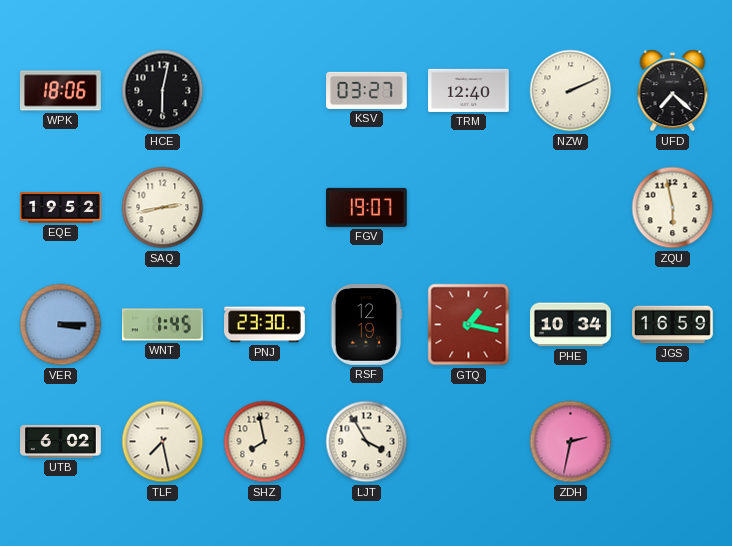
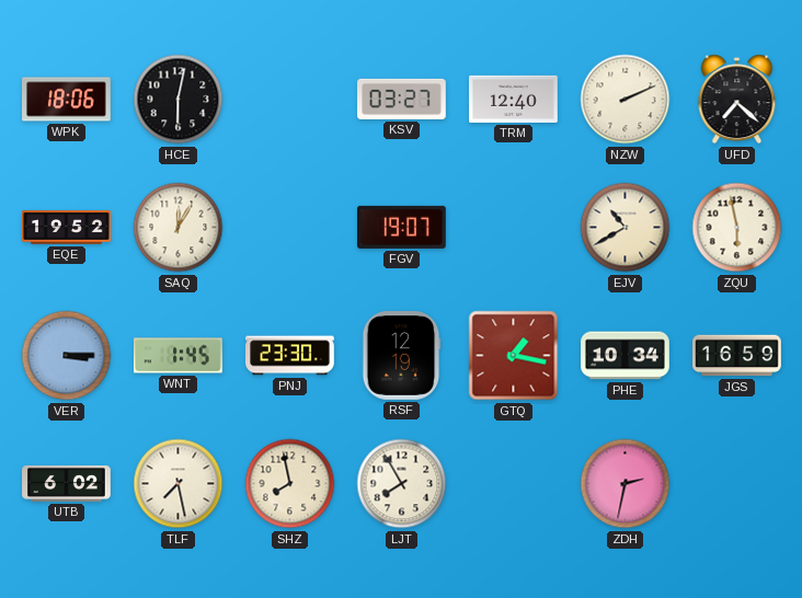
SAQ: 2:43 -> 12:05
EJV: none -> 10:40
LJT: 3:55 -> 7:55
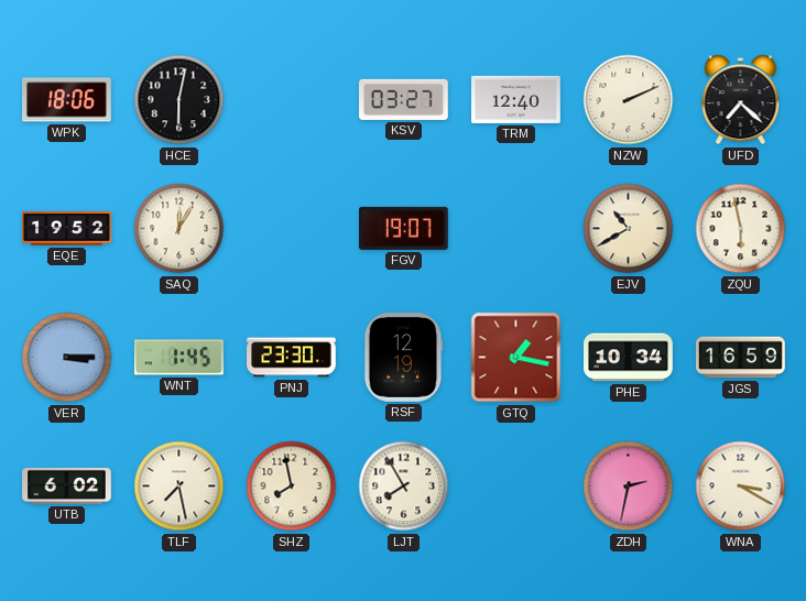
WNA: none -> 3:20
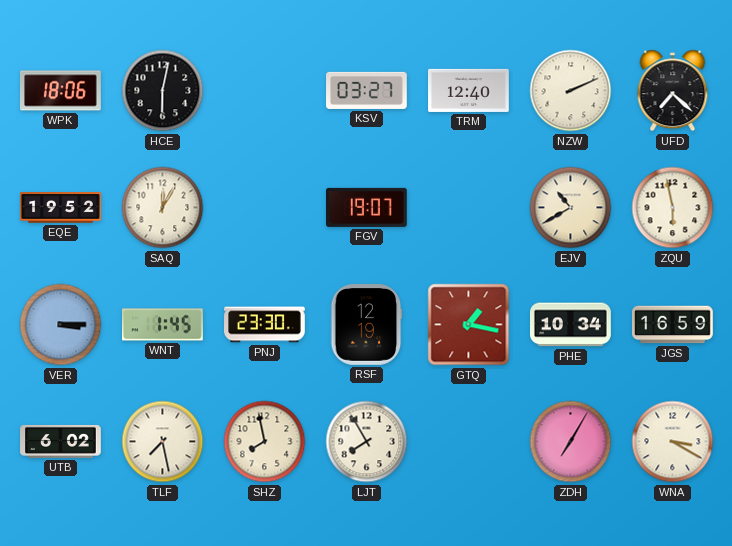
ZDH: 2:32 -> 7:05
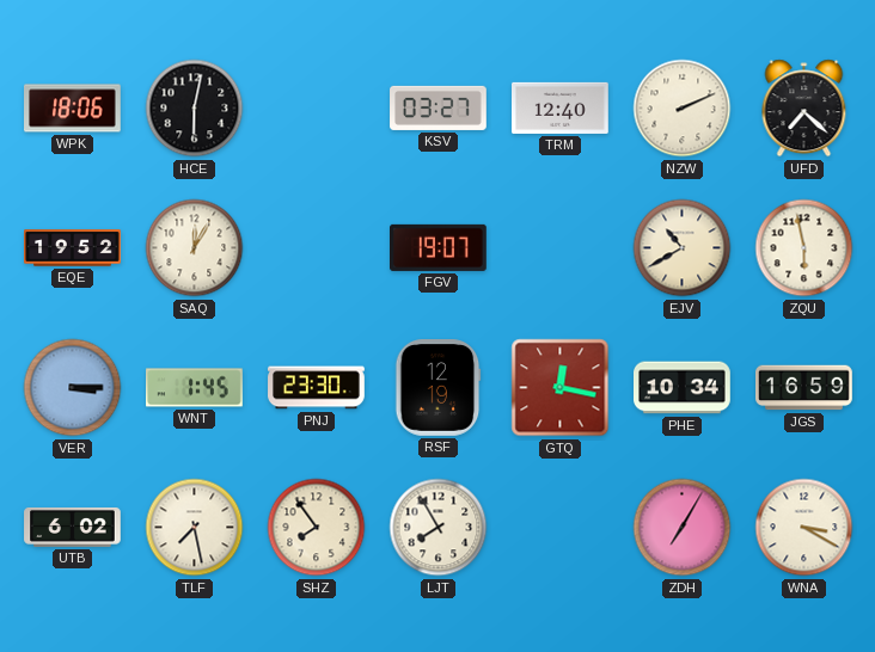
GTQ: 1:17 -> 12:17
SHZ: 7:58 -> 7:54
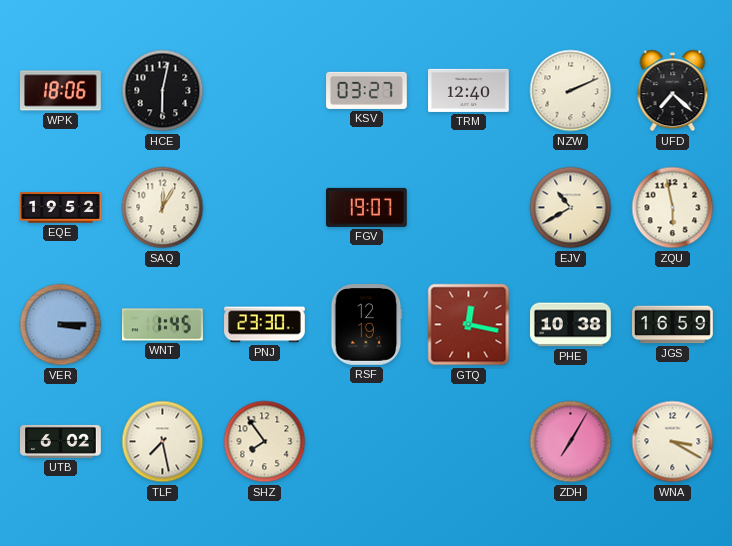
PHE: 10:34 -> 10:38
LJT: 7:55 -> none
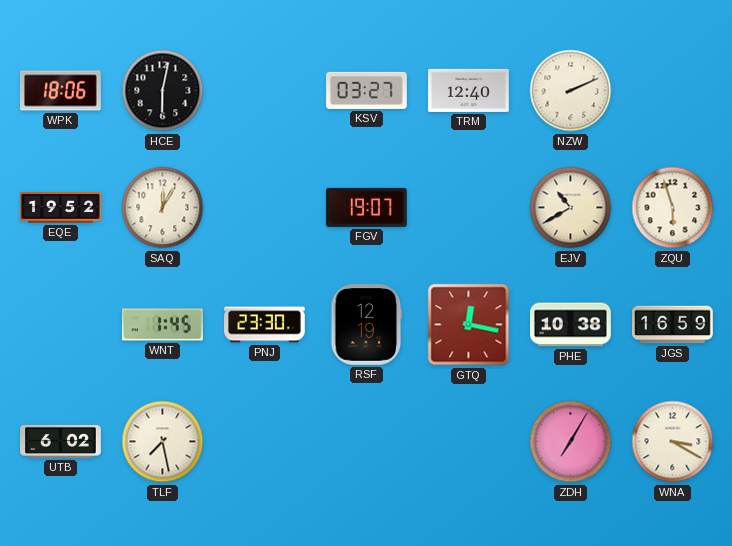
UFD: 7:22 -> none
ZQU: 5:58 -> 5:57
VER: 3:15 -> none
SHZ: 7:54 -> none
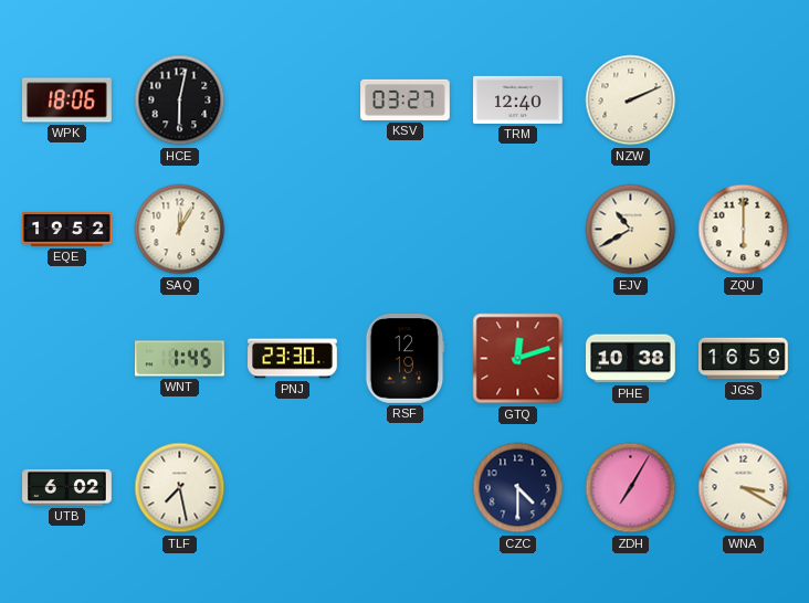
FGV: 19:07 -> none
ZQU: 5:57 -> 6:00
GTQ: 12:17 -> 12:12
CZC: none -> 4:30
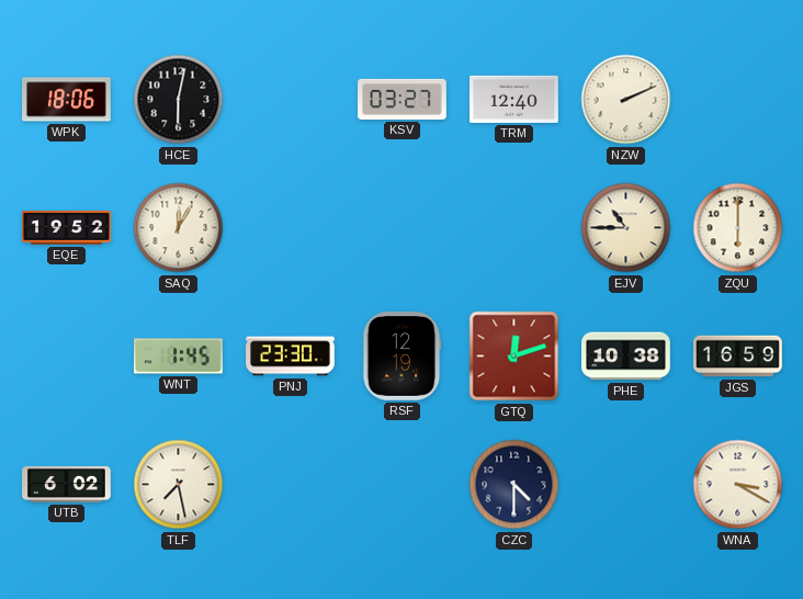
EJV: 10:40 -> 10:45
ZDH: 7:05 -> none
